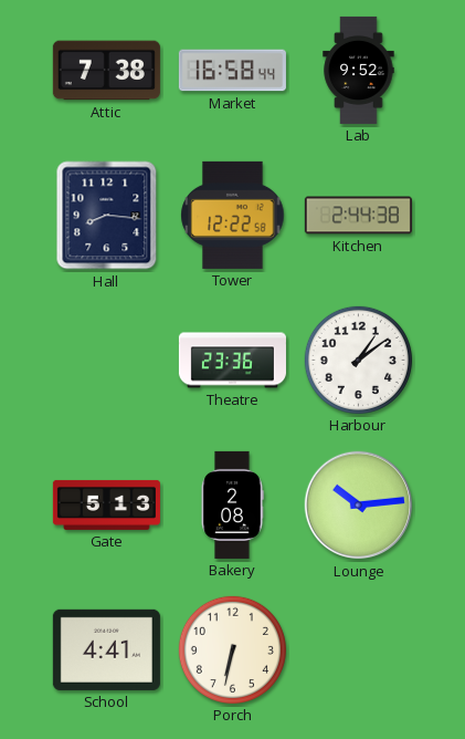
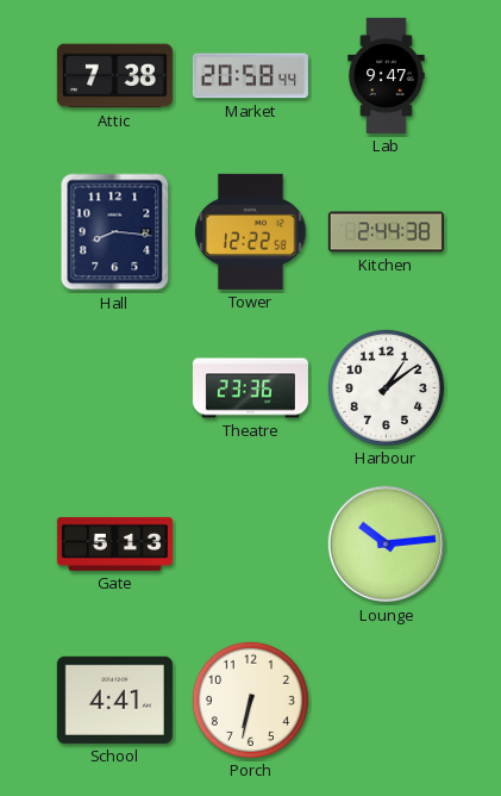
Market: 16:58 -> 20:58
Lab: 9:52 -> 9:47
Bakery: 2:08 -> none
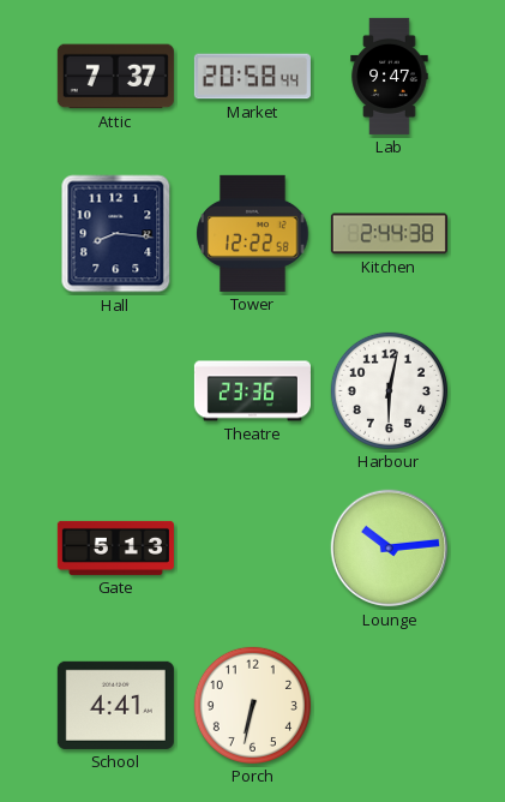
Attic: 7:38 -> 7:37
Harbour: 1:09 -> 6:02
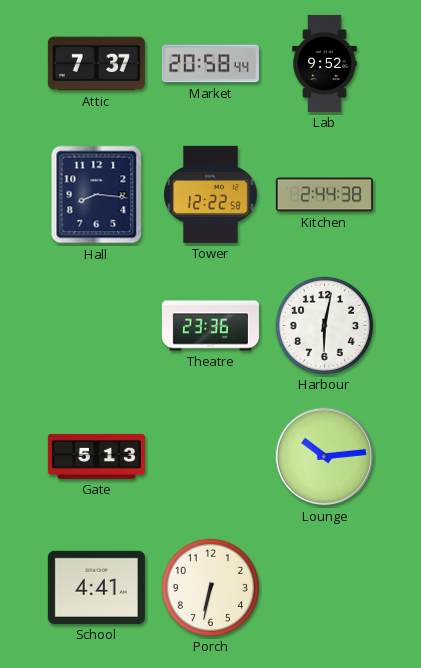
Lab: 9:47 -> 9:52
